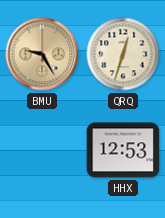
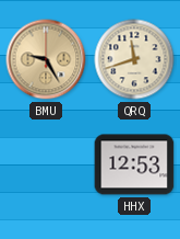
QRQ: 12:33 -> 11:42
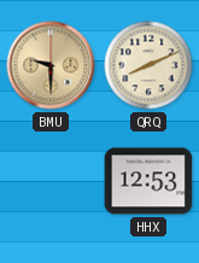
BMU: 9:25 -> 9:30
QRQ: 11:42 -> 8:11
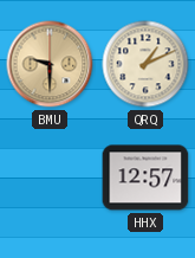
QRQ: 8:11 -> 1:11
HHX: 12:53 -> 12:57
